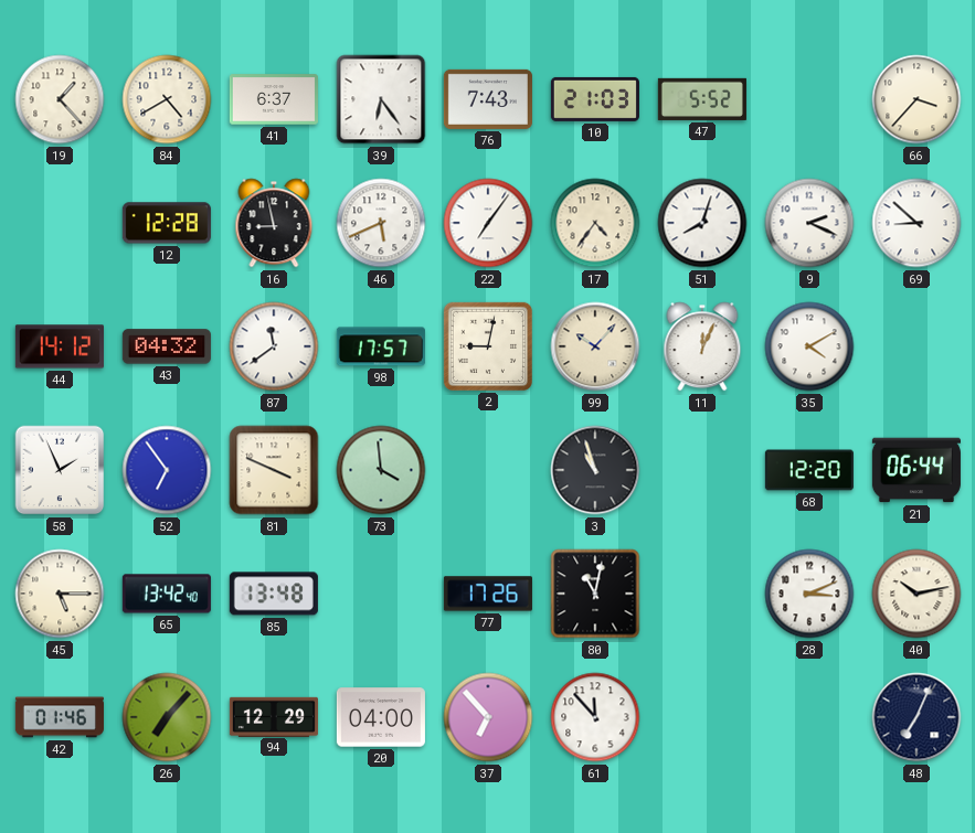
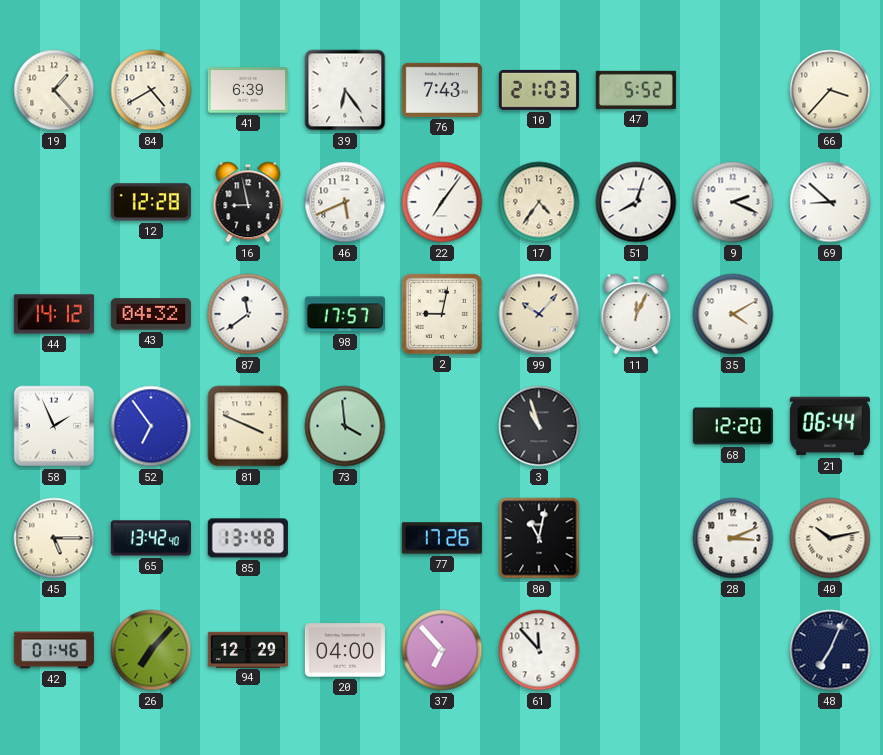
41: 6:37 -> 6:39
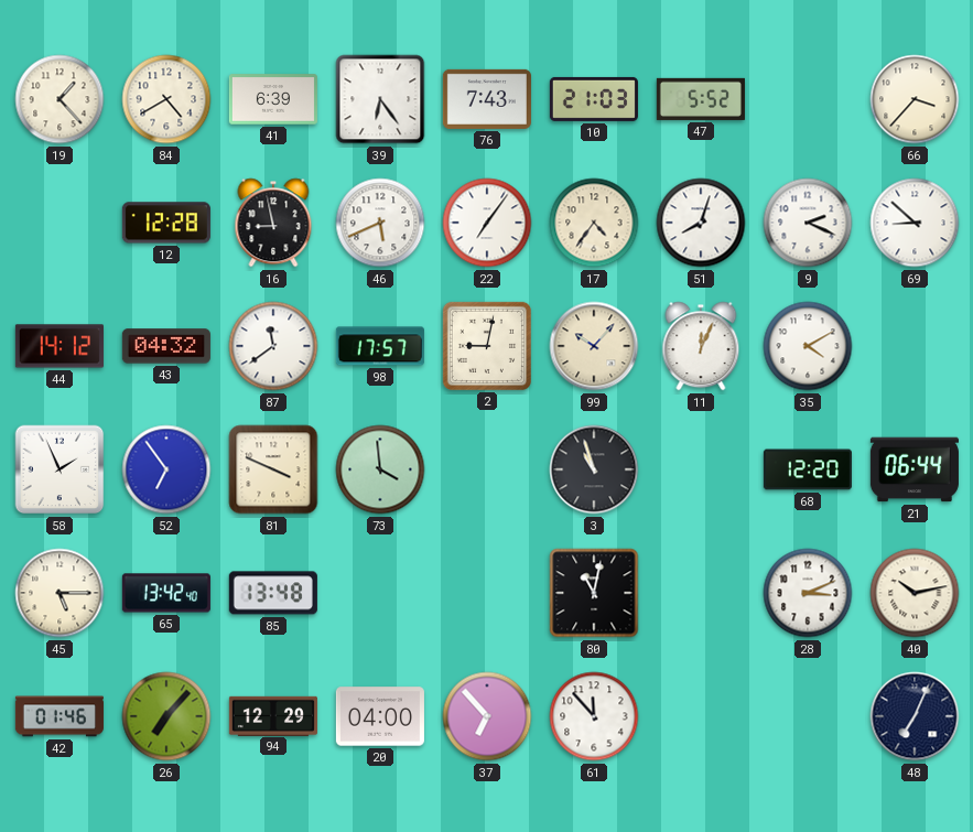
77: 17:26 -> none
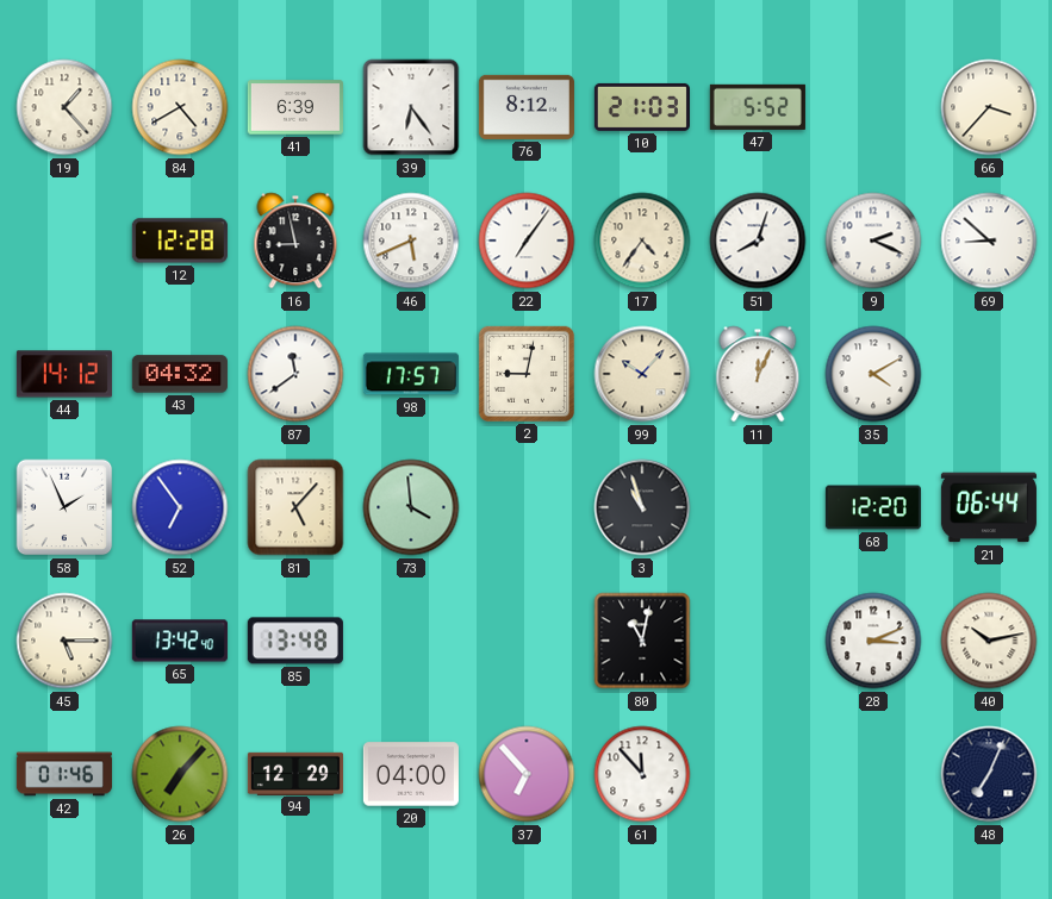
76: 7:43 -> 8:12
81: 3:49 -> 5:07
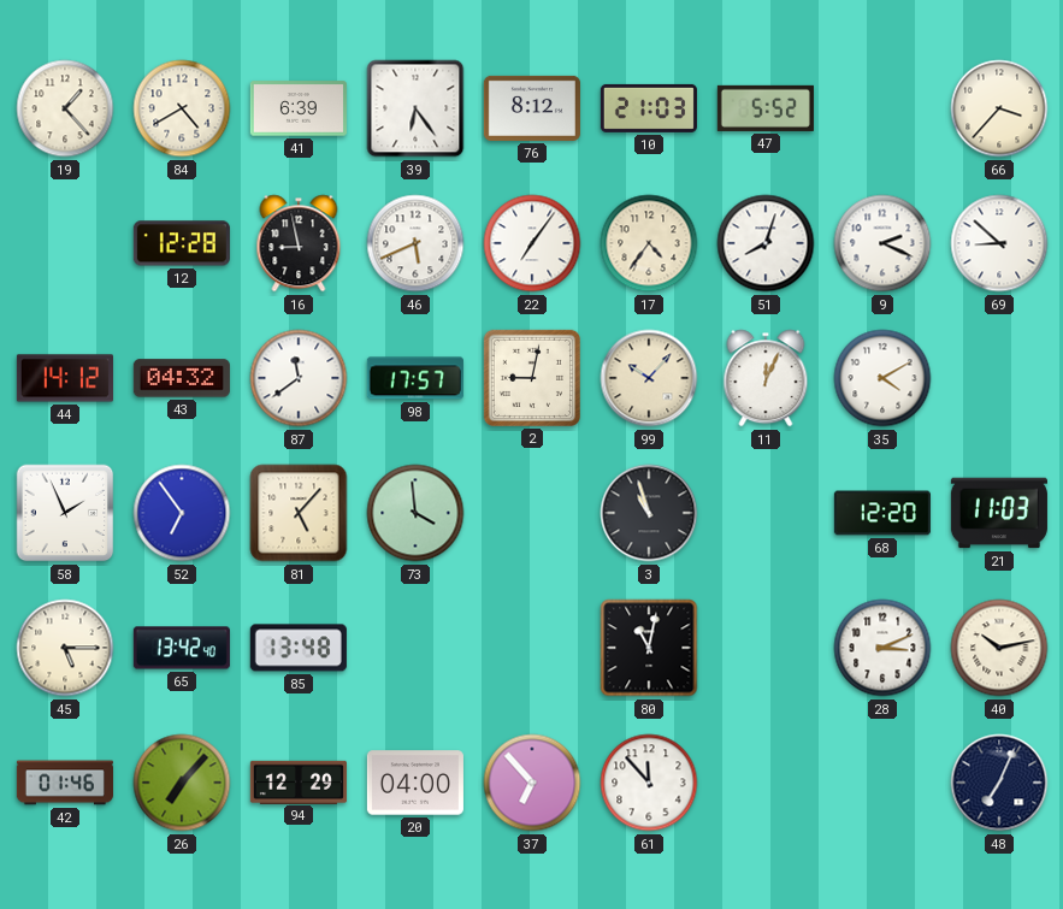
21: 06:44 -> 11:03
